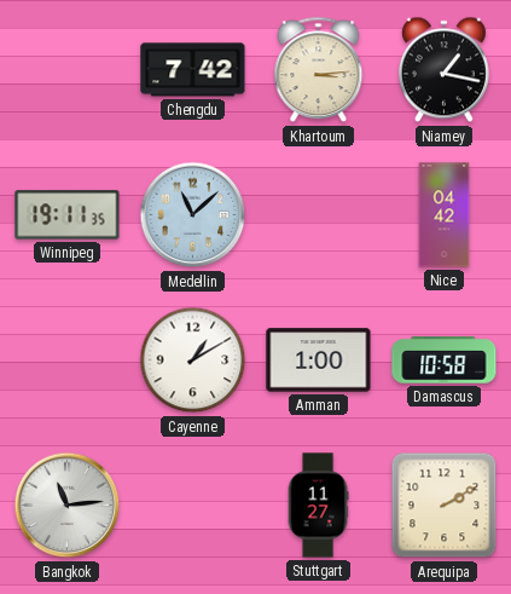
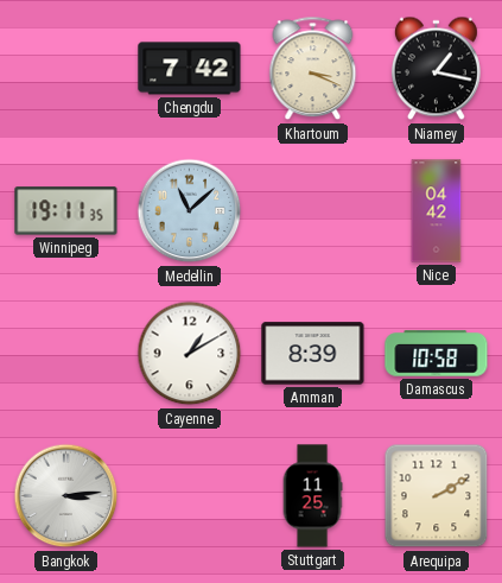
Khartoum: 3:14 -> 3:19
Amman: 1:00 -> 8:39
Bangkok: 11:14 -> 3:14
Stuttgart: 11:27 -> 11:25
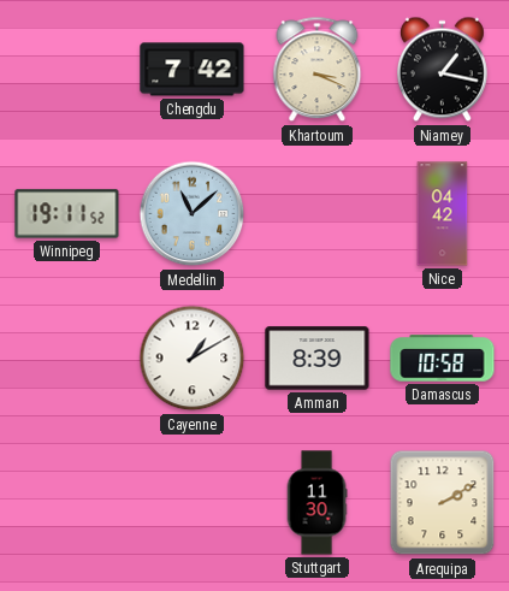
Winnipeg: 19:11:35 -> 19:11:52
Bangkok: 3:14 -> none
Stuttgart: 11:25 -> 11:30
